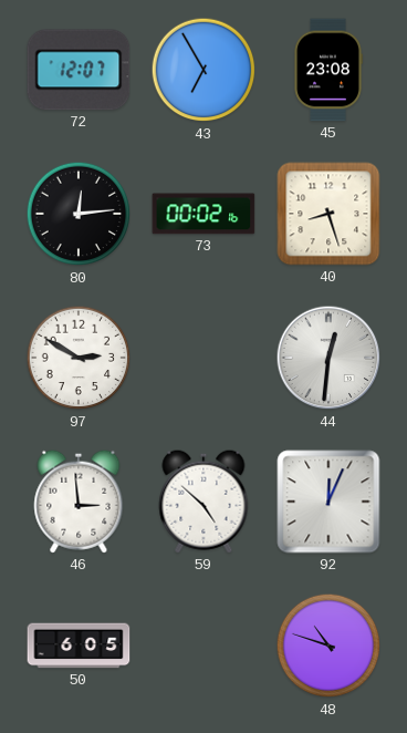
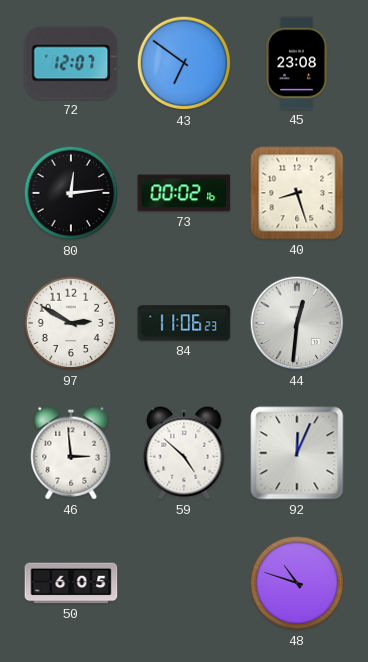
43: 6:55 -> 6:51
84: none -> 11:06
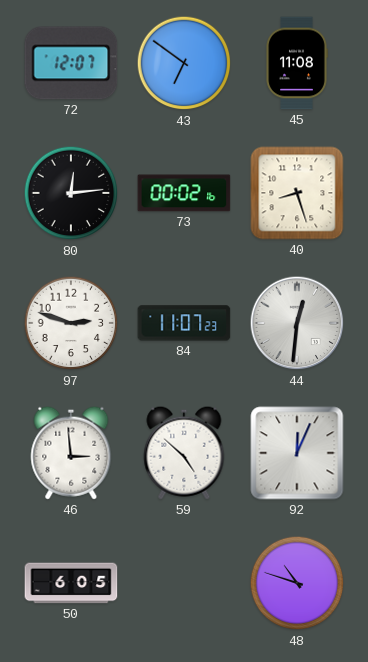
45: 23:08 -> 11:08
97: 2:50 -> 2:48
84: 11:06 -> 11:07
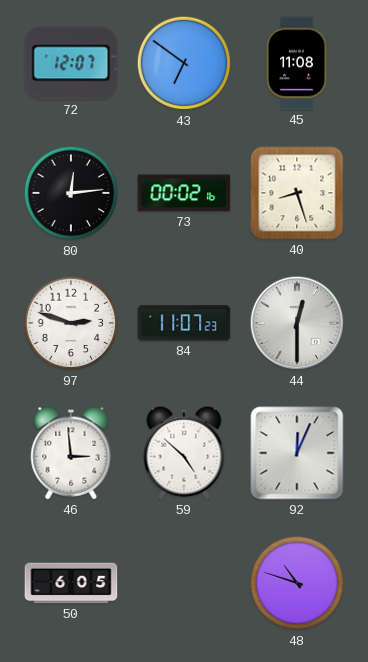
44: 12:31 -> 12:30
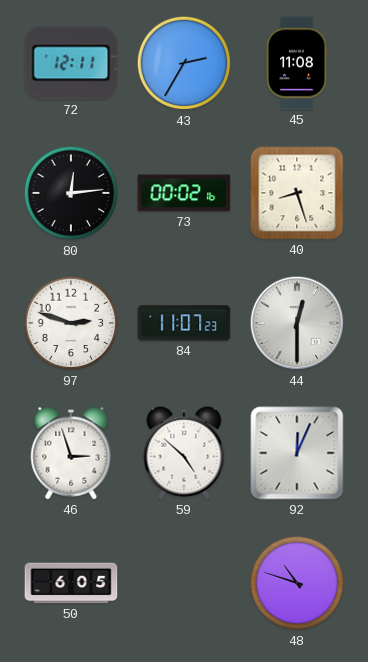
72: 12:07 -> 12:11
43: 6:51 -> 2:35
46: 2:59 -> 2:57
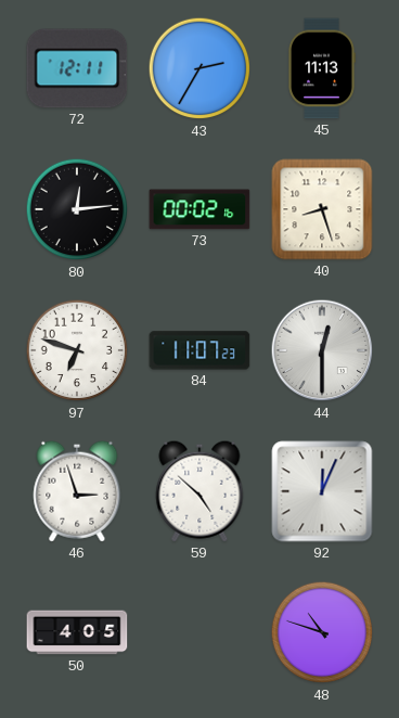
45: 11:08 -> 11:13
97: 2:48 -> 6:48
50: 6:05 -> 4:05
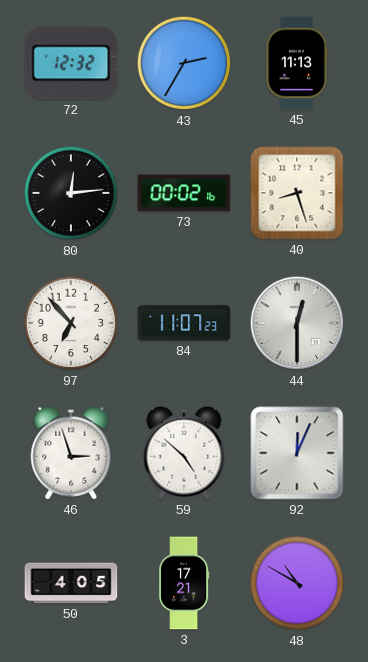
72: 12:11 -> 12:32
97: 6:48 -> 6:53
3: none -> 17:21
48: 10:48 -> 10:50
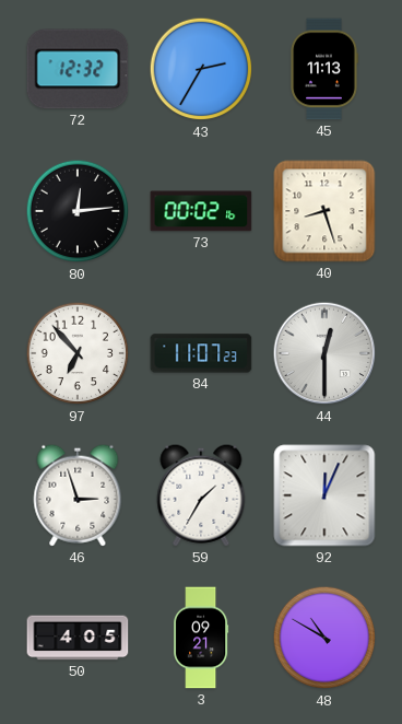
59: 4:52 -> 1:35
3: 17:21 -> 09:21
